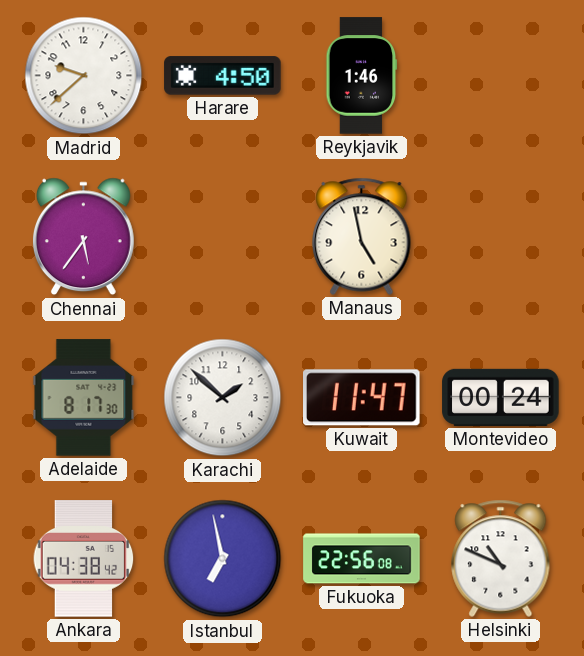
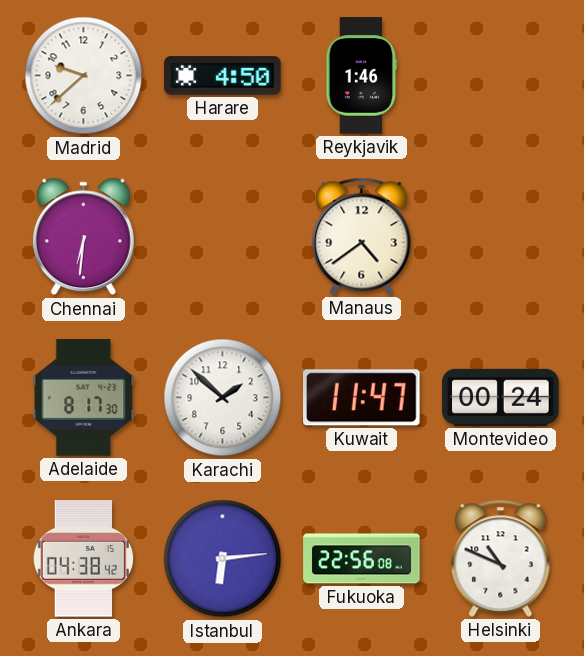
Chennai: 5:36 -> 6:31
Manaus: 4:58 -> 4:39
Istanbul: 6:58 -> 6:14
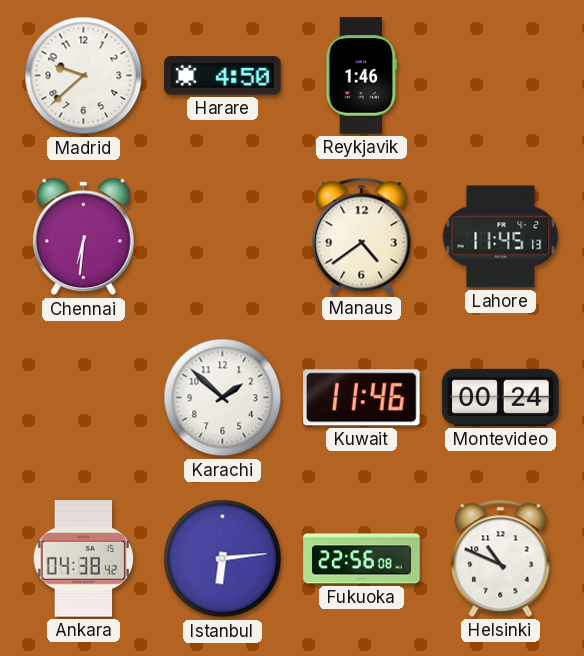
Lahore: none -> 11:45
Adelaide: 8:17 -> none
Kuwait: 11:47 -> 11:46
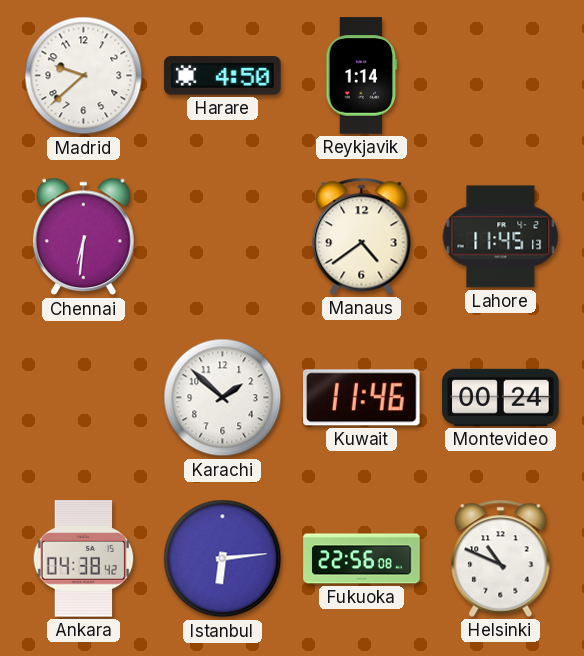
Reykjavik: 1:46 -> 1:14
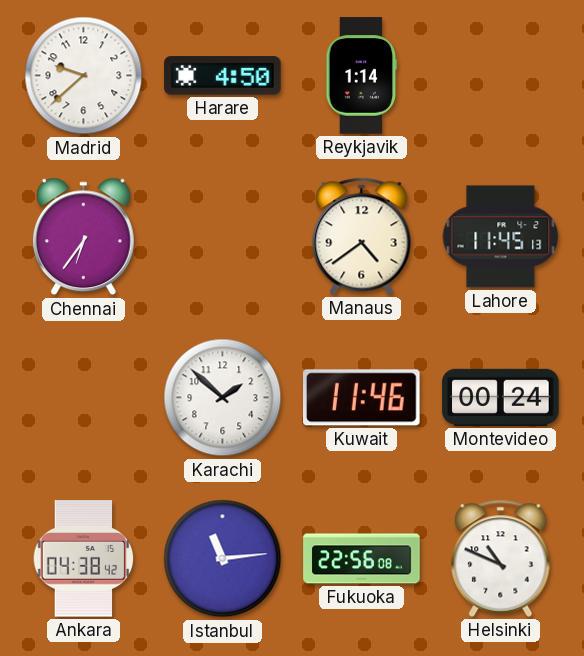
Chennai: 6:31 -> 6:36
Istanbul: 6:14 -> 11:14
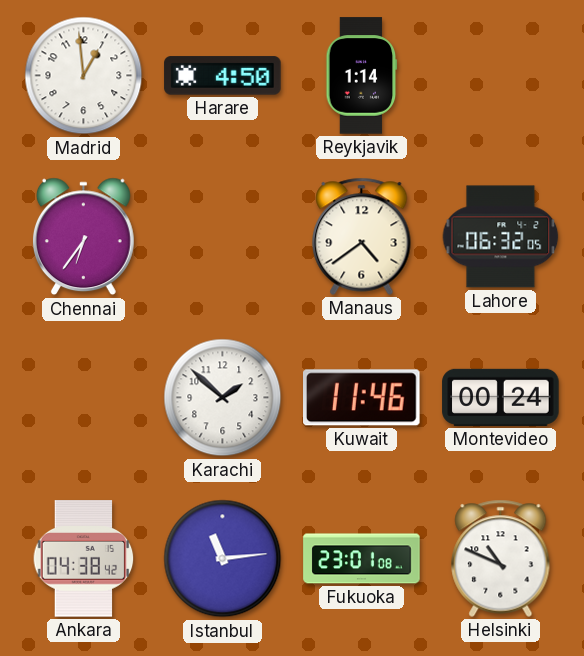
Madrid: 9:38 -> 12:59
Lahore: 11:45 -> 06:32
Fukuoka: 22:56 -> 23:01
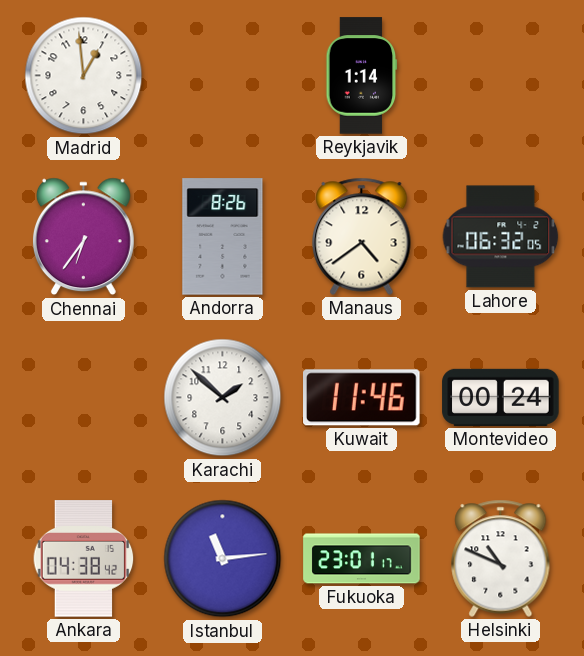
Harare: 4:50 -> none
Andorra: none -> 8:26
Fukuoka: 23:01:08 -> 23:01:17
